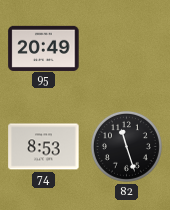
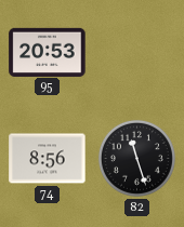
95: 20:49 -> 20:53
74: 8:53 -> 8:56
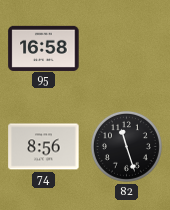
95: 20:53 -> 16:58
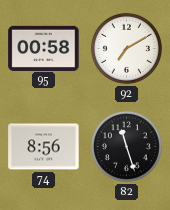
95: 16:58 -> 00:58
92: none -> 7:10
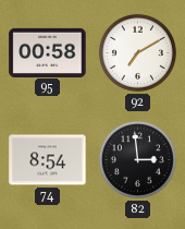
74: 8:56 -> 8:54
82: 11:27 -> 2:59
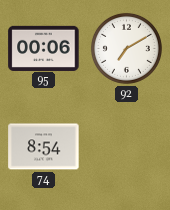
95: 00:58 -> 00:06
82: 2:59 -> none
